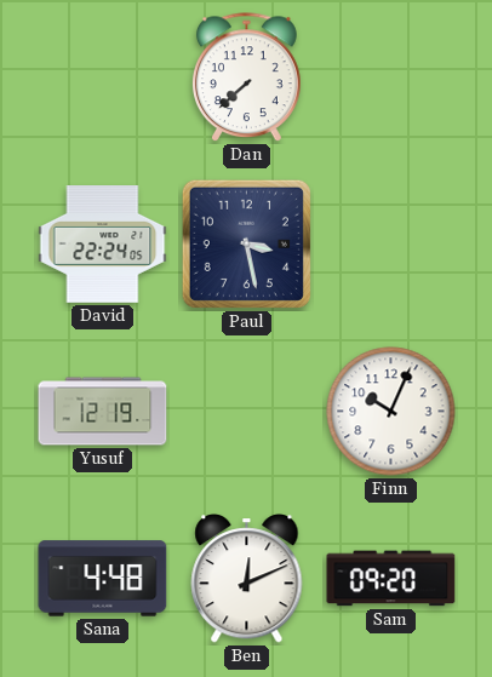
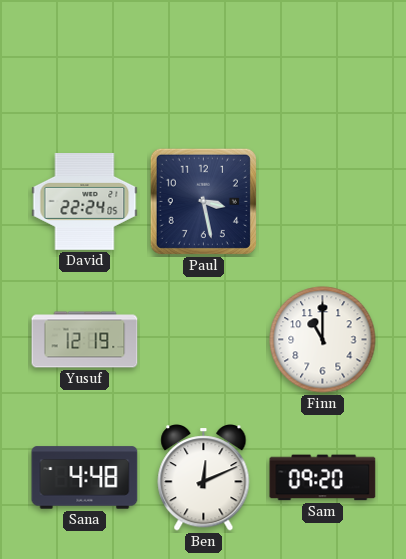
Dan: 7:38 -> none
Finn: 10:04 -> 11:00
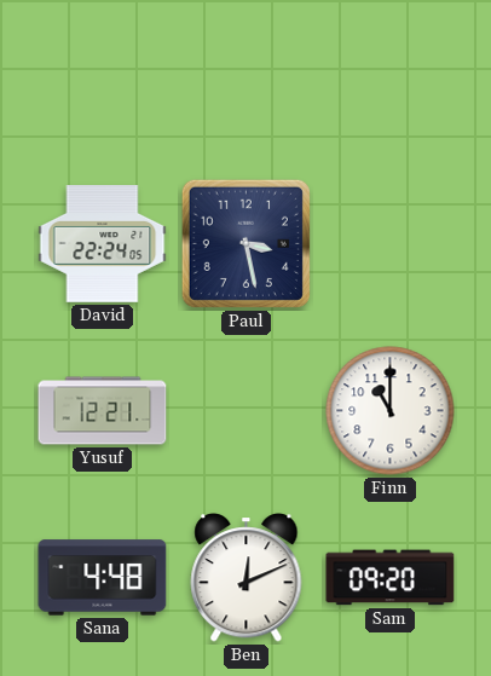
Yusuf: 12:19 -> 12:21
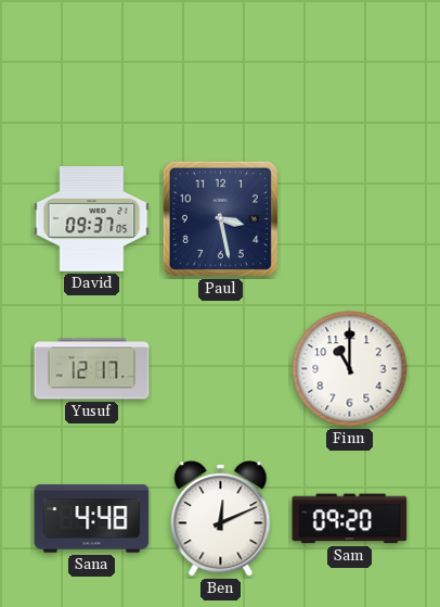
David: 22:24 -> 09:37
Yusuf: 12:21 -> 12:17
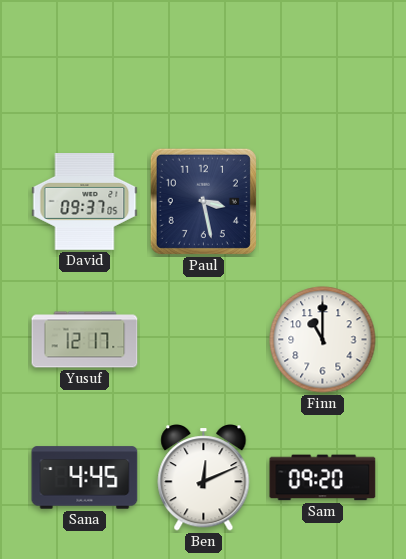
Sana: 4:48 -> 4:45
